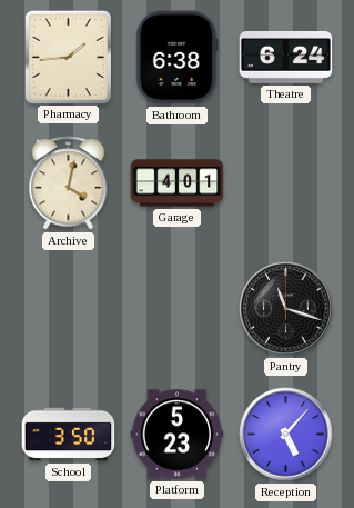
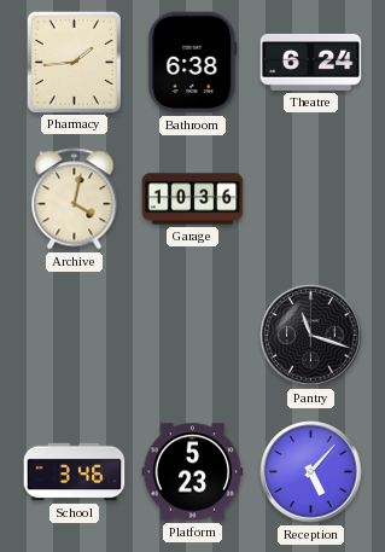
Garage: 4:01 -> 10:36
School: 3:50 -> 3:46
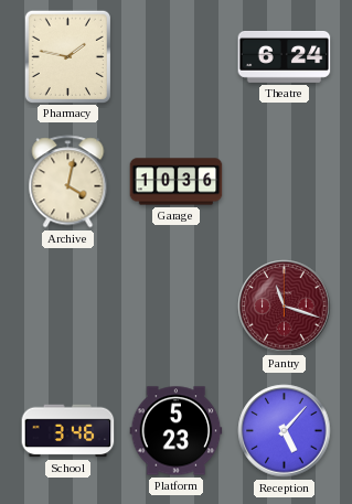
Pharmacy: 1:44 -> 1:47
Bathroom: 6:38 -> none
Pantry dial: black -> burgundy
